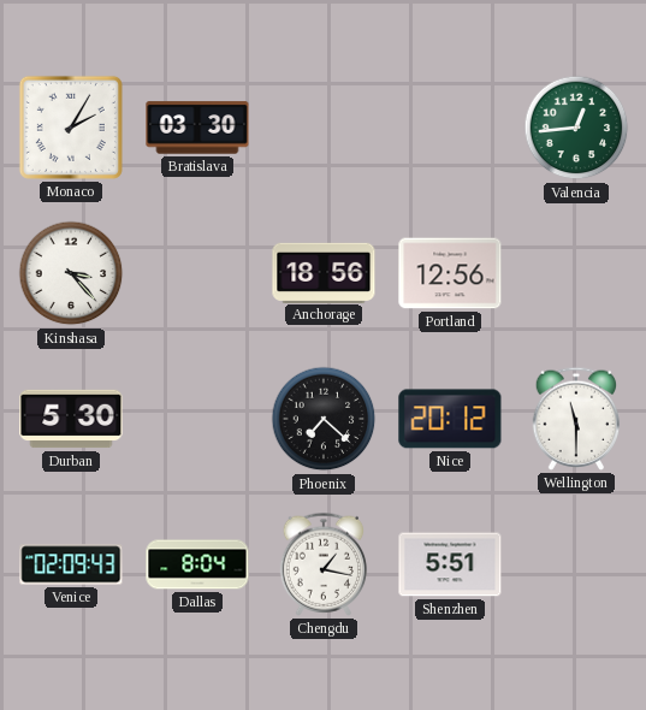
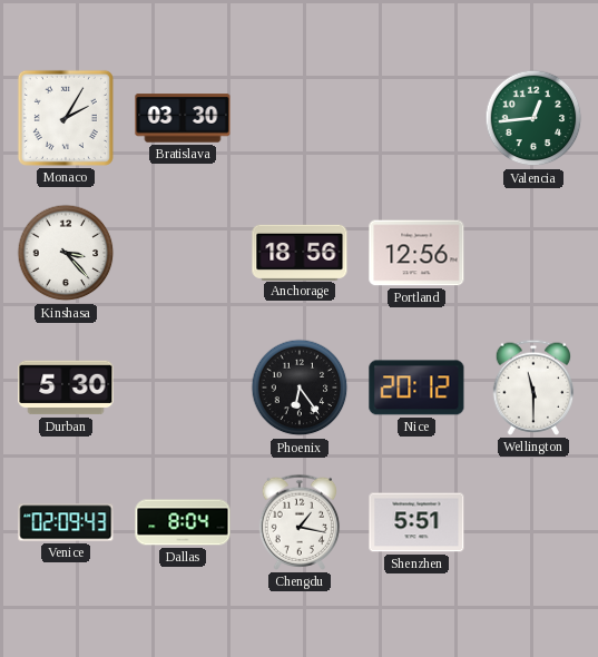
Phoenix: 7:22 -> 6:24
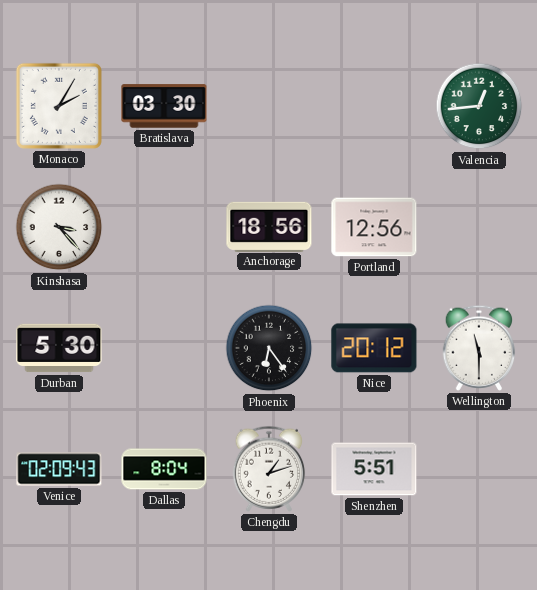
Chengdu: 1:17 -> 1:12
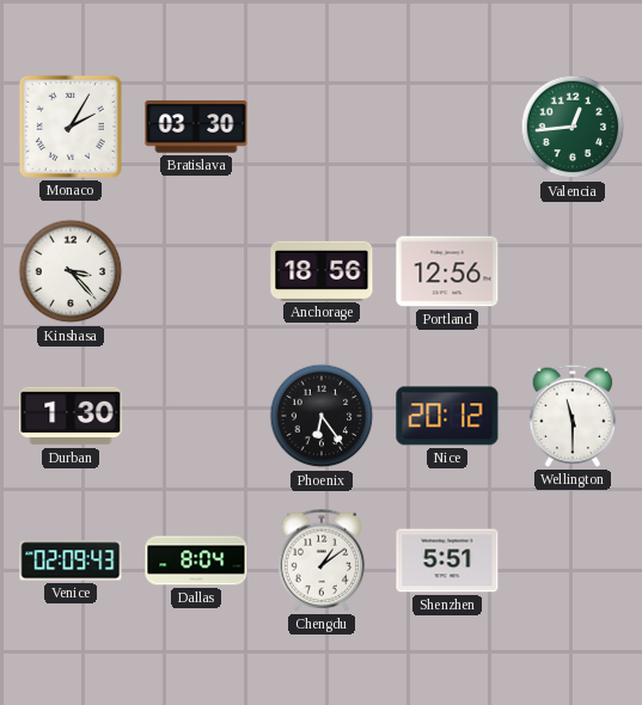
Durban: 5:30 -> 1:30
Chengdu: 1:12 -> 1:09
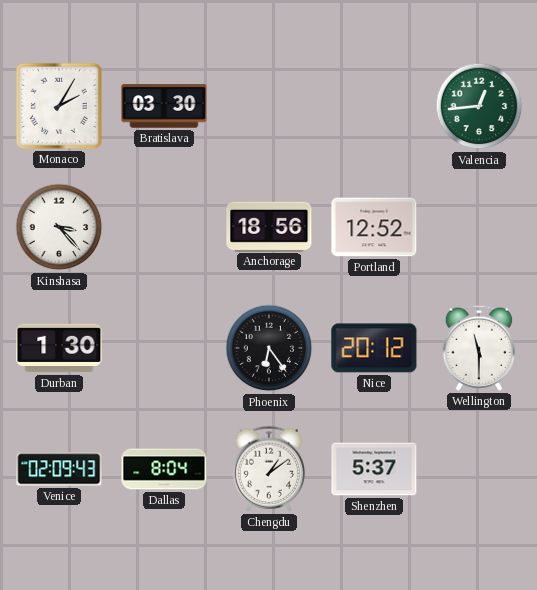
Portland: 12:56 -> 12:52
Shenzhen: 5:51 -> 5:37
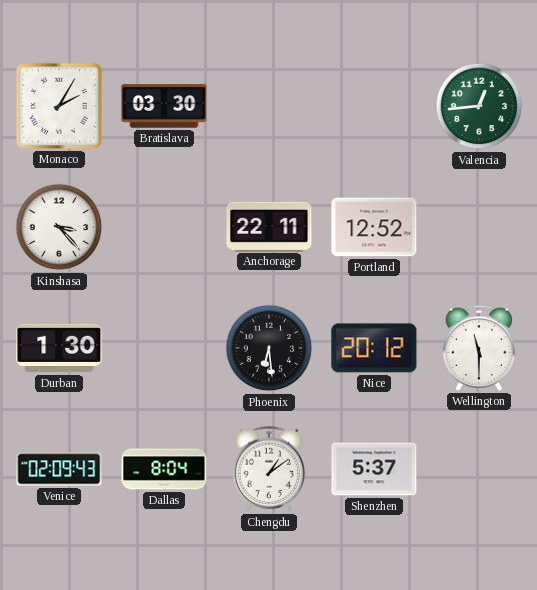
Anchorage: 18:56 -> 22:11
Phoenix: 6:24 -> 6:29
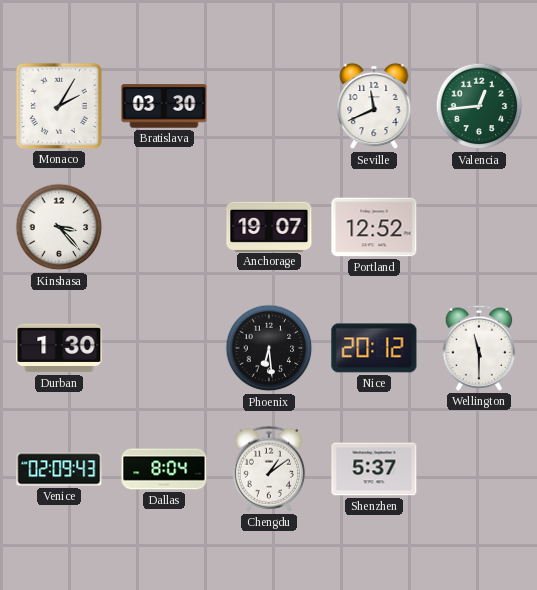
Seville: none -> 11:41
Anchorage: 22:11 -> 19:07
